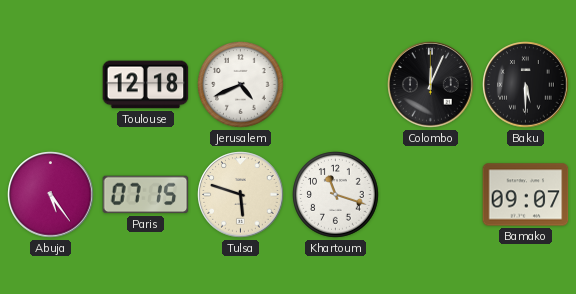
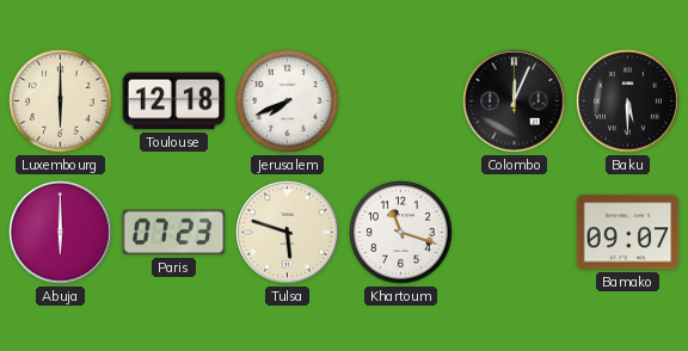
Luxembourg: none -> 6:00
Jerusalem: 4:41 -> 7:41
Abuja: 5:24 -> 6:00
Paris: 07:15 -> 07:23
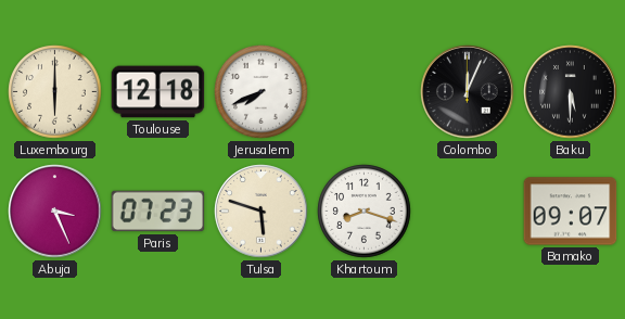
Abuja: 6:00 -> 3:26
Khartoum: 11:18 -> 8:18
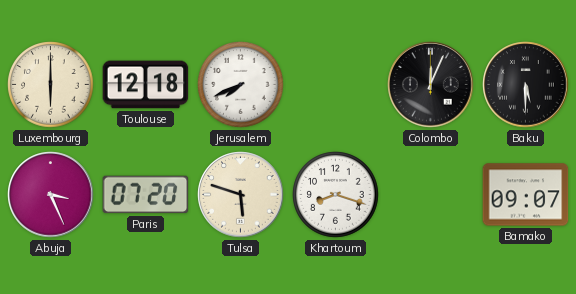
Paris: 07:23 -> 07:20
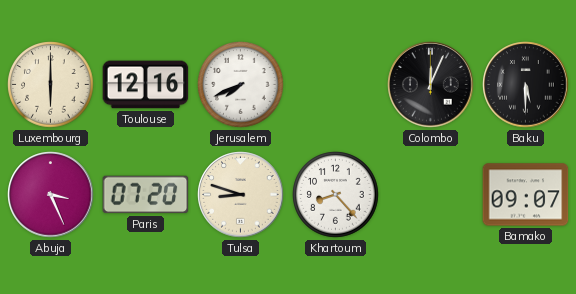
Toulouse: 12:18 -> 12:16
Tulsa: 5:48 -> 8:48
Khartoum: 8:18 -> 8:23
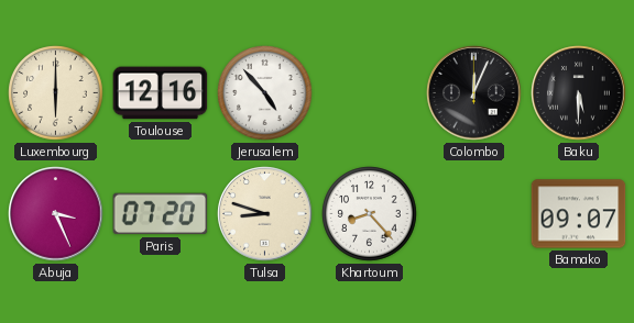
Jerusalem: 7:41 -> 4:53
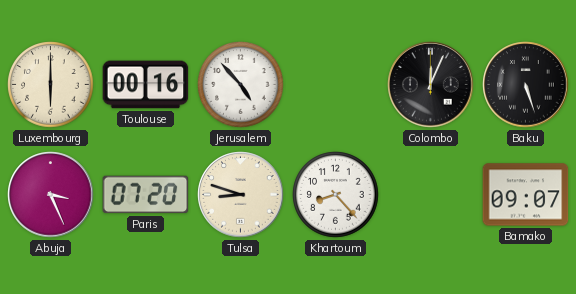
Toulouse: 12:16 -> 00:16
Baku: 5:30 -> 5:27
